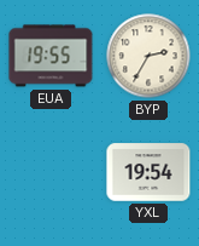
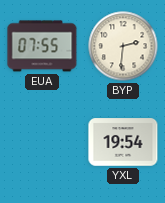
EUA: 19:55 -> 07:55
BYP: 2:35 -> 2:31
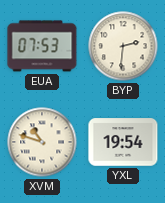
EUA: 07:55 -> 07:53
XVM: none -> 10:48
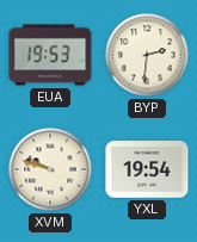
EUA: 07:53 -> 19:53
XVM: 10:48 -> 9:48
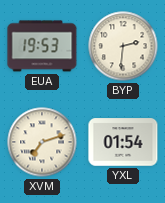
XVM: 9:48 -> 7:12
YXL: 19:54 -> 01:54
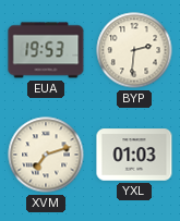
YXL: 01:54 -> 01:03
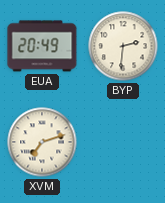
EUA: 19:53 -> 20:49
YXL: 01:03 -> none
